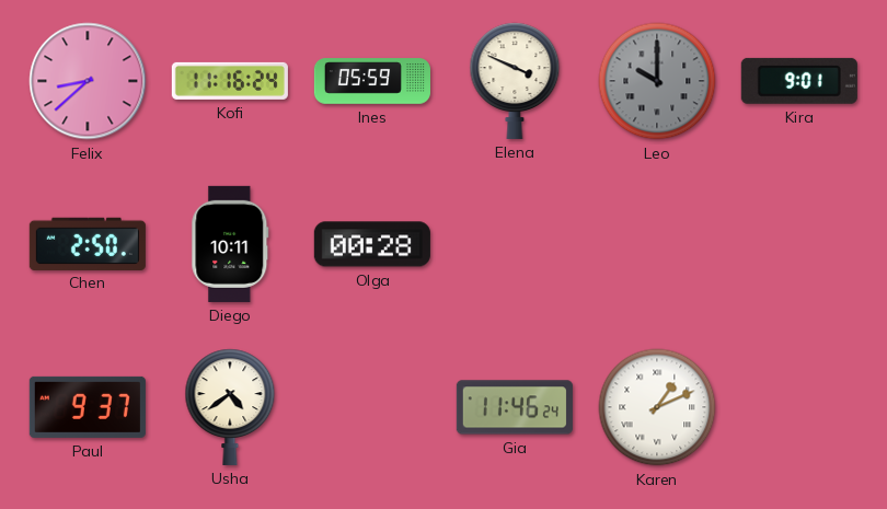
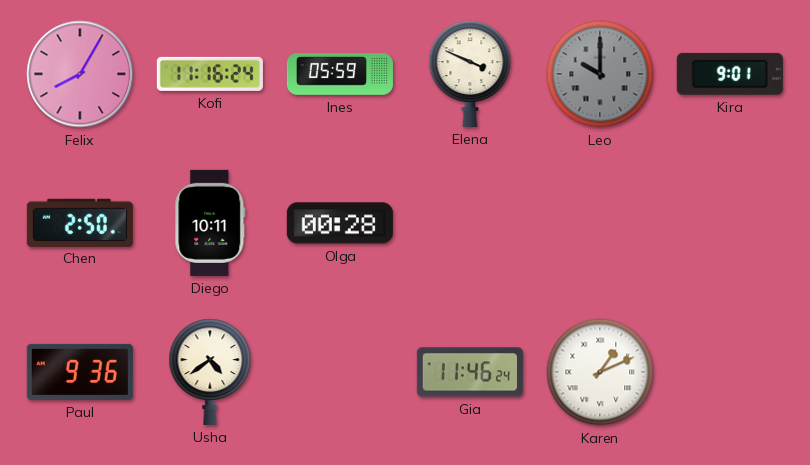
Felix: 8:38 -> 8:05
Paul: 9:37 -> 9:36
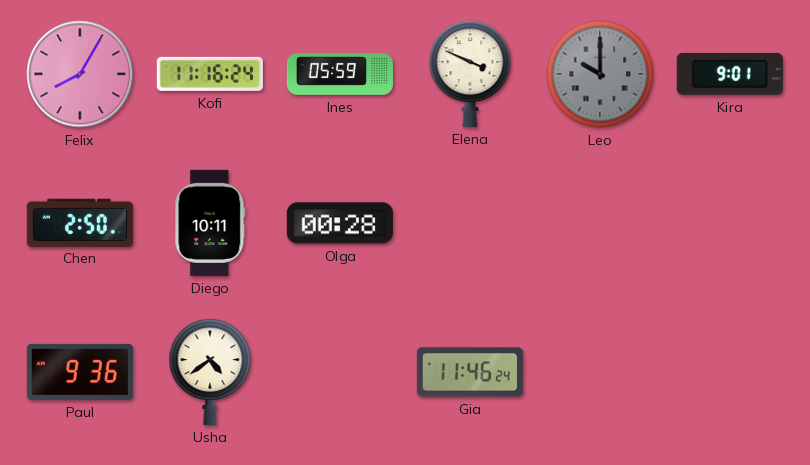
Karen: 1:11 -> none
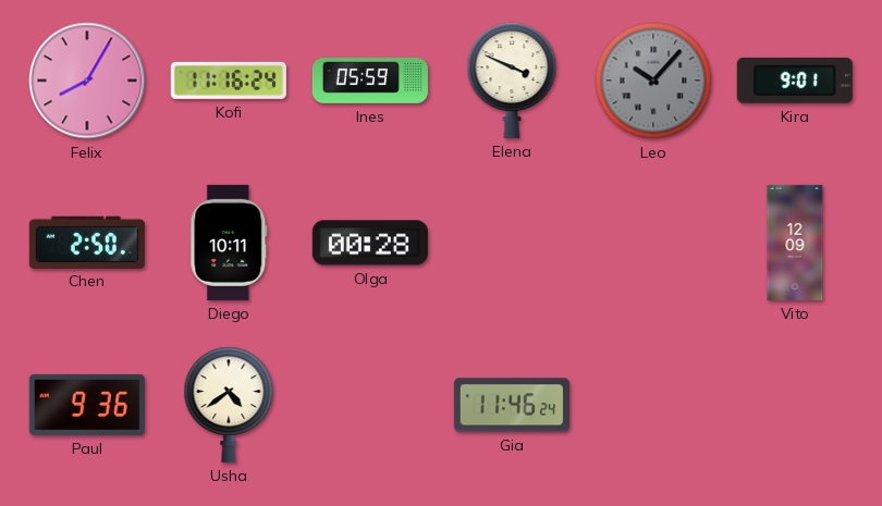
Leo: 10:00 -> 10:07
Vito: none -> 12:09
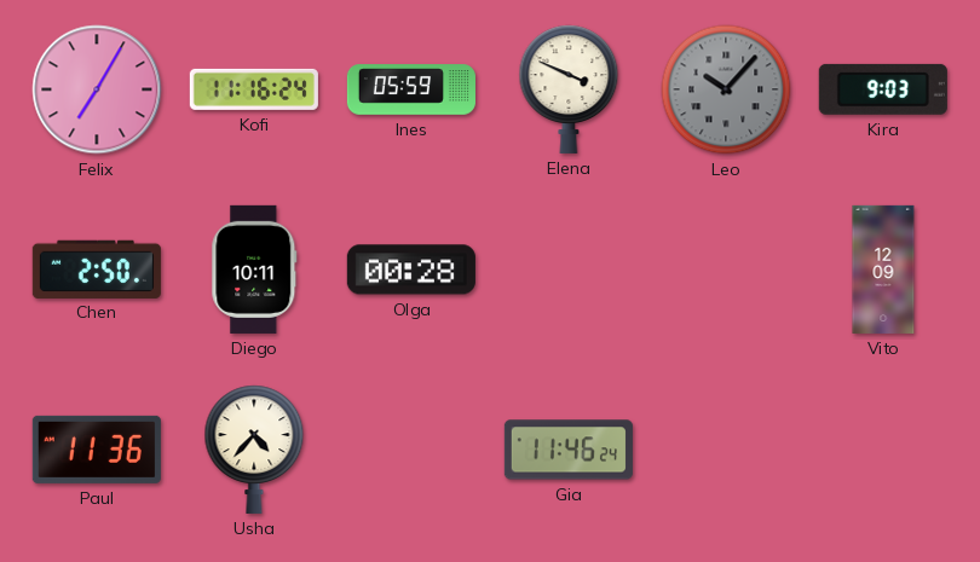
Felix: 8:05 -> 7:05
Kira: 9:01 -> 9:03
Paul: 9:36 -> 11:36
Usha: 4:39 -> 4:37
